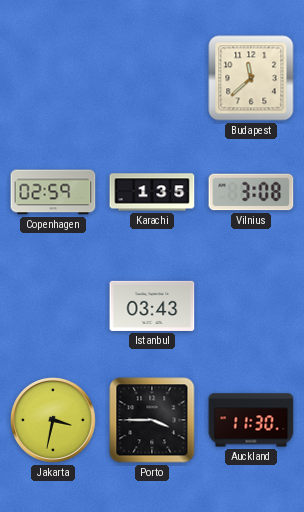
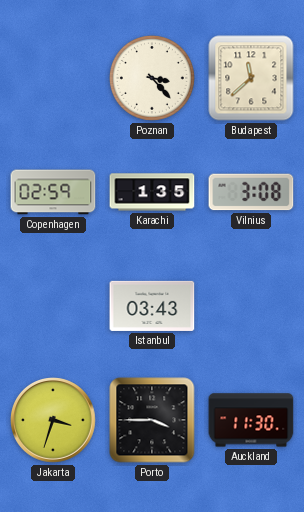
Poznan: none -> 3:23
Jakarta: 3:32 -> 3:33
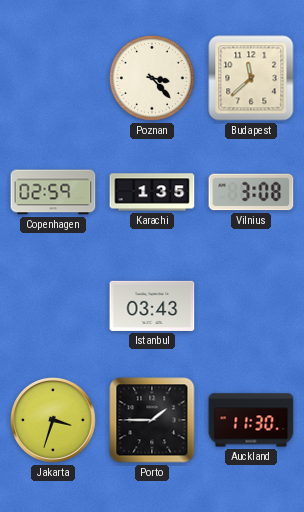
Porto: 3:45 -> 1:45
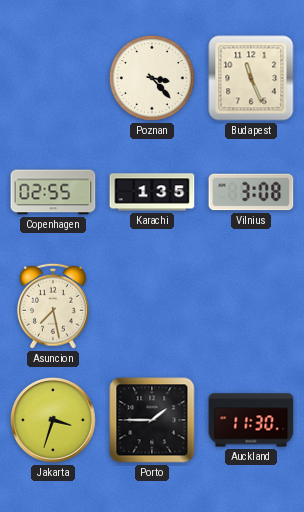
Budapest: 11:38 -> 11:26
Copenhagen: 02:59 -> 02:55
Asuncion: none -> 7:28
Istanbul: 03:43 -> none
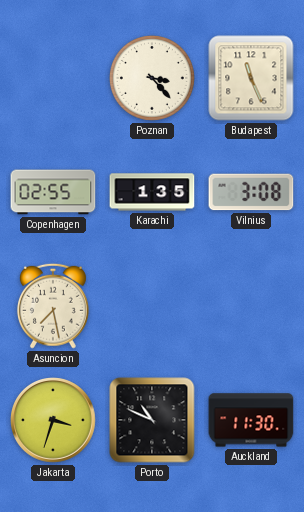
Porto: 1:45 -> 10:49
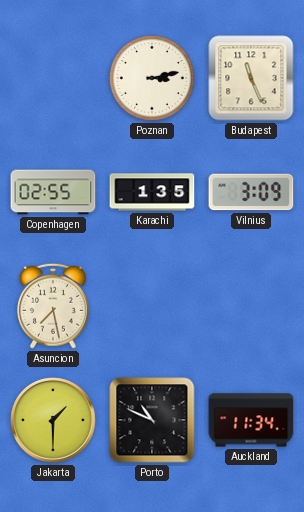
Poznan: 3:23 -> 3:13
Vilnius: 3:08 -> 3:09
Jakarta: 3:33 -> 1:30
Auckland: 11:30 -> 11:34
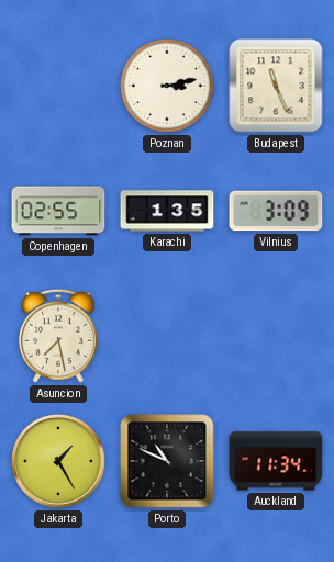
Jakarta: 1:30 -> 1:25
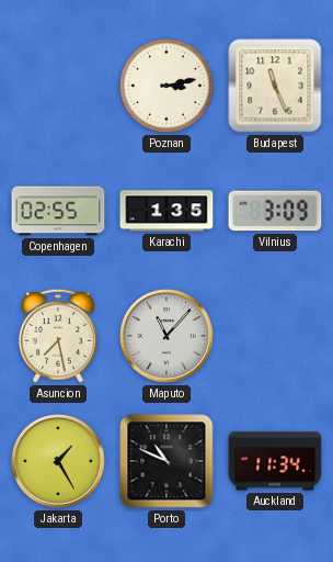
Maputo: none -> 11:07
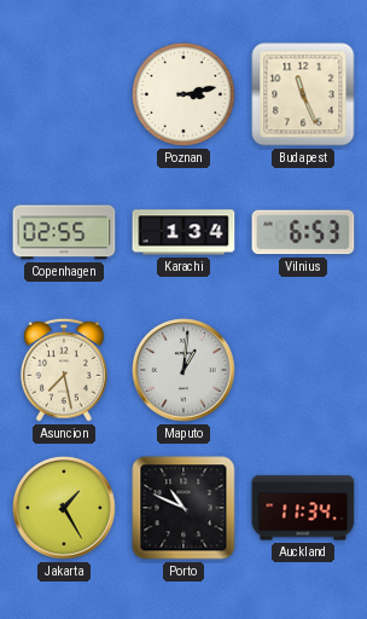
Karachi: 1:35 -> 1:34
Vilnius: 3:09 -> 6:53
Maputo: 11:07 -> 1:01
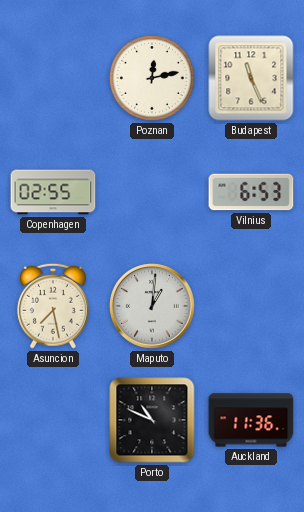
Poznan: 3:13 -> 12:13
Karachi: 1:34 -> none
Jakarta: 1:25 -> none
Auckland: 11:34 -> 11:36
